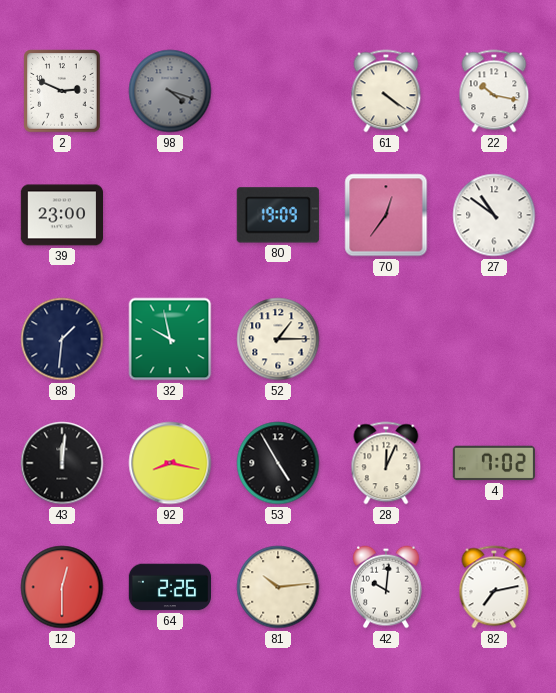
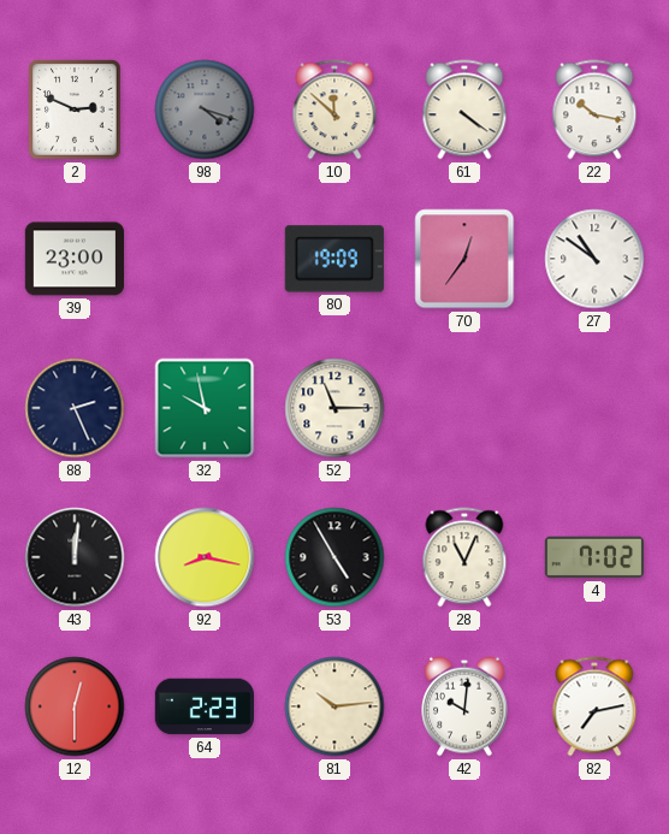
10: none -> 11:52
88: 1:31 -> 2:26
52: 1:15 -> 11:15
28: 12:04 -> 11:04
64: 2:26 -> 2:23
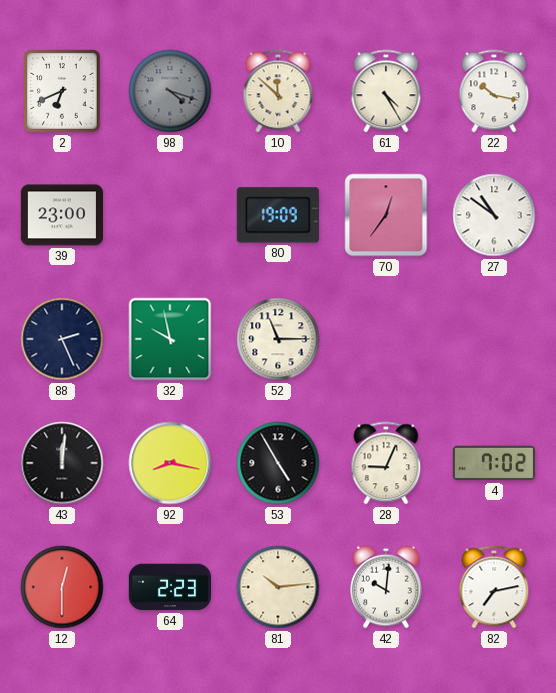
2: 2:49 -> 6:41
61: 4:21 -> 4:25
28: 11:04 -> 9:04
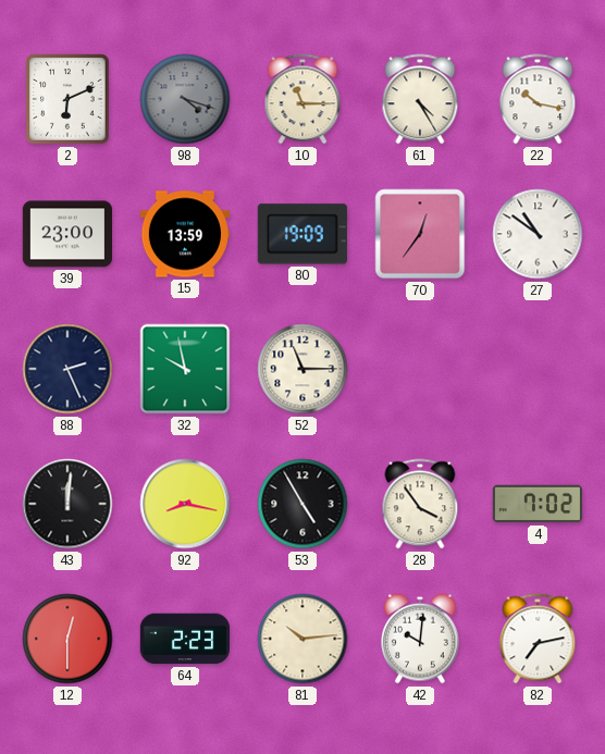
2: 6:41 -> 6:11
10: 11:52 -> 11:15
15: none -> 13:59
28: 9:04 -> 3:54
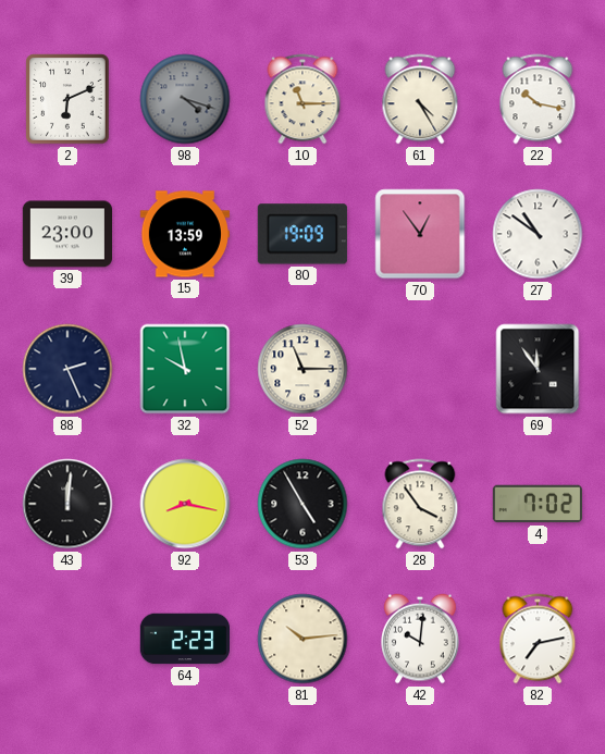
70: 12:36 -> 12:54
69: none -> 11:54
12: 12:30 -> none
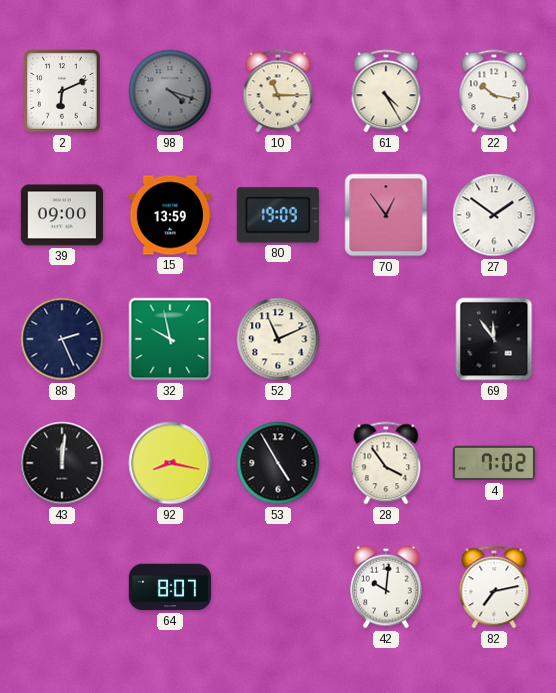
39: 23:00 -> 09:00
27: 10:51 -> 1:51
52: 11:15 -> 11:11
64: 2:23 -> 8:07
81: 10:14 -> none
